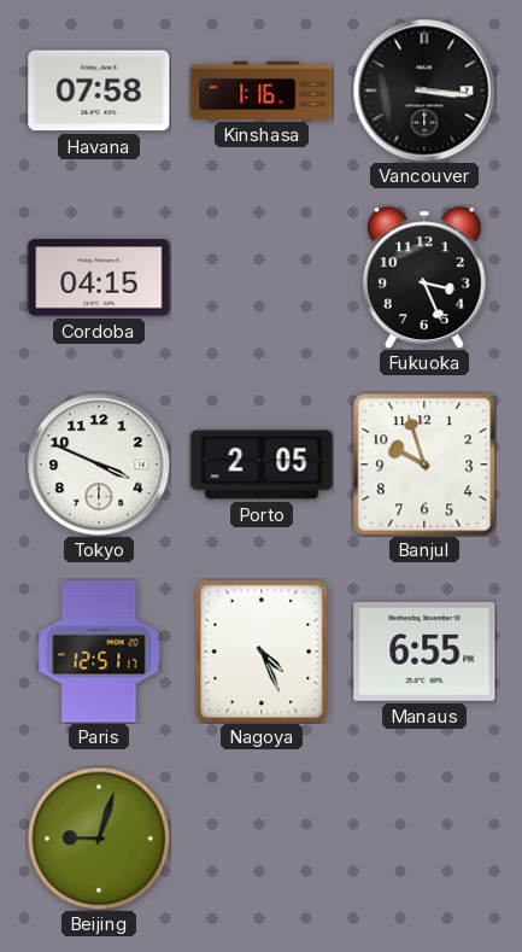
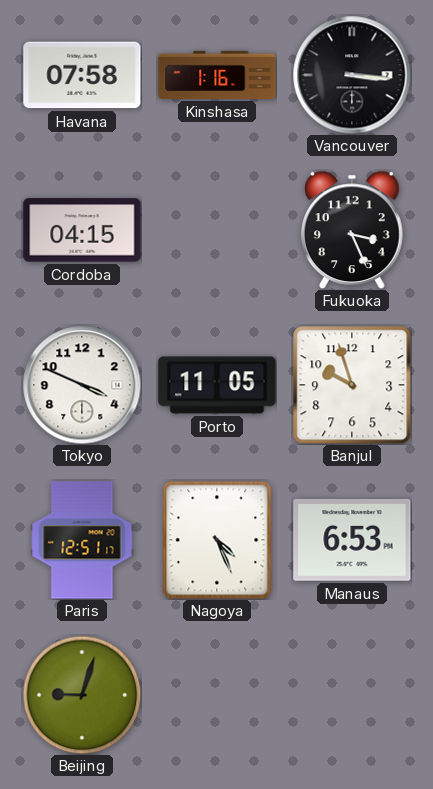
Porto: 2:05 -> 11:05
Manaus: 6:55 -> 6:53
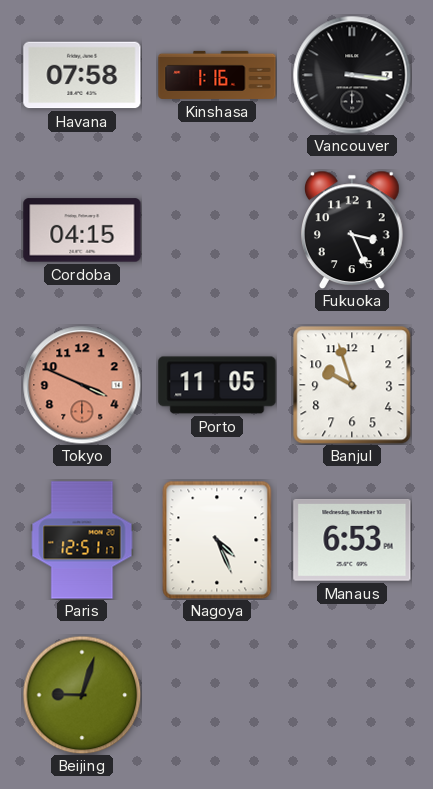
Tokyo dial: white -> salmon
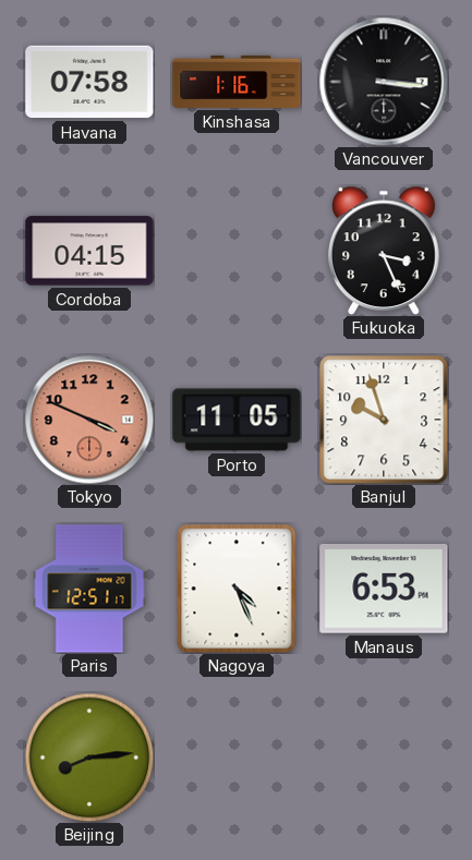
Beijing: 9:03 -> 8:14
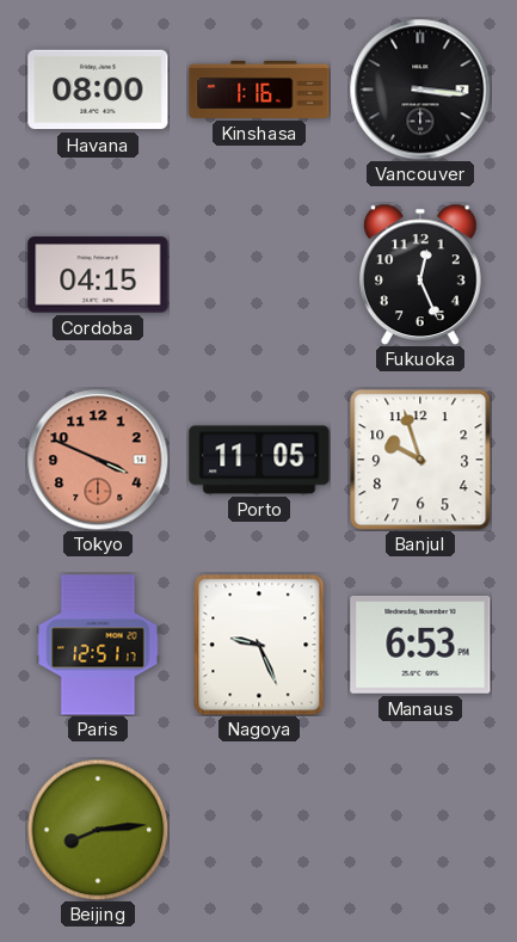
Havana: 07:58 -> 08:00
Fukuoka: 3:26 -> 12:26
Nagoya: 4:26 -> 9:26
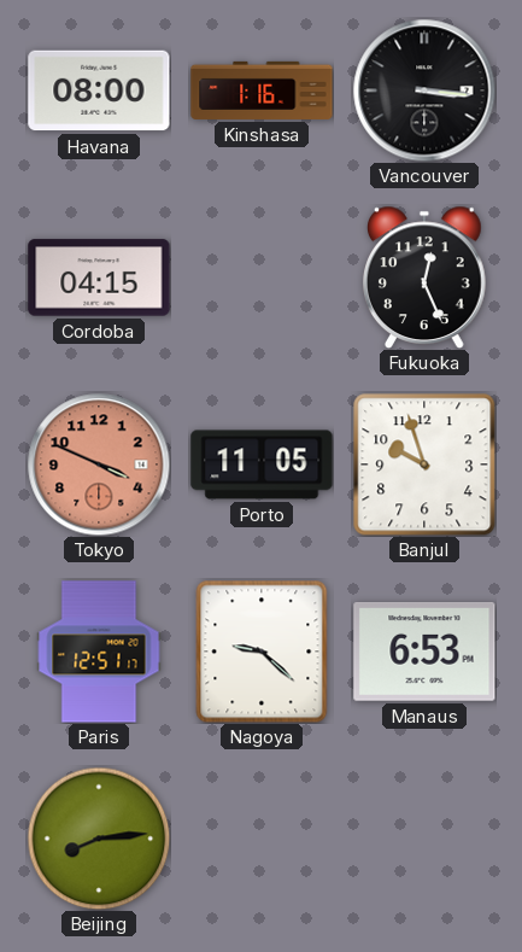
Nagoya: 9:26 -> 9:22
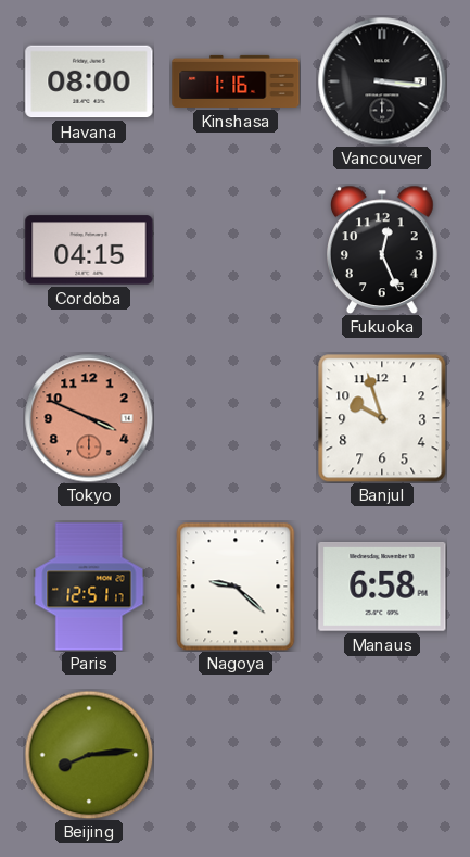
Porto: 11:05 -> none
Manaus: 6:53 -> 6:58
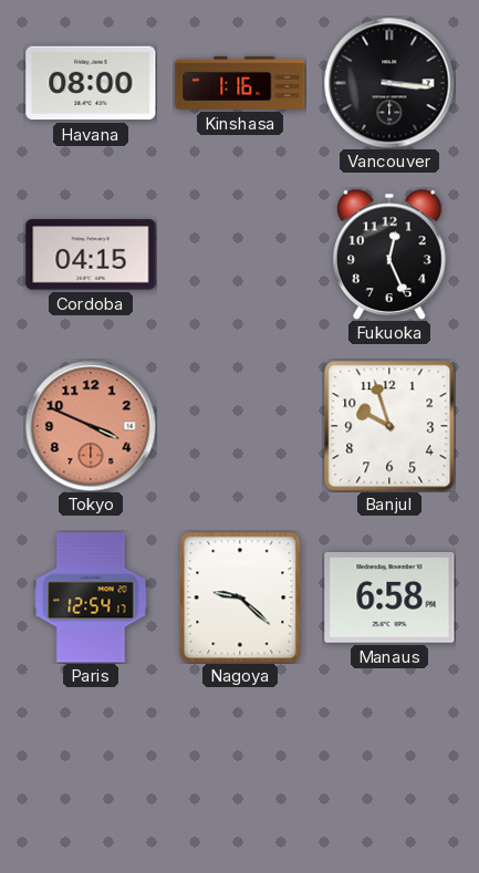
Paris: 12:51 -> 12:54
Beijing: 8:14 -> none
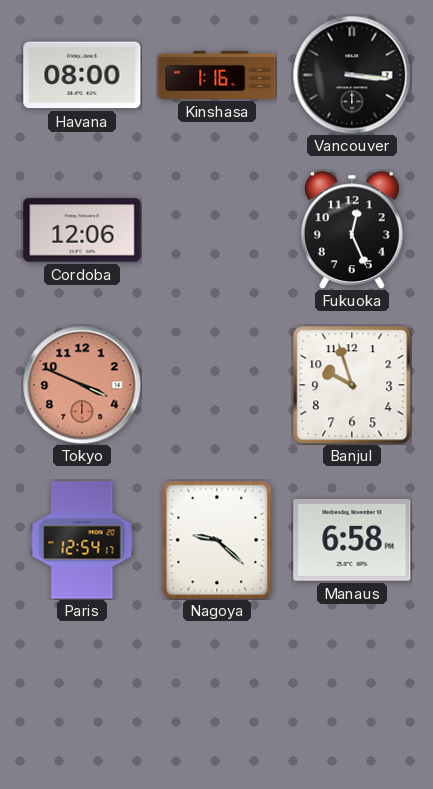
Cordoba: 04:15 -> 12:06
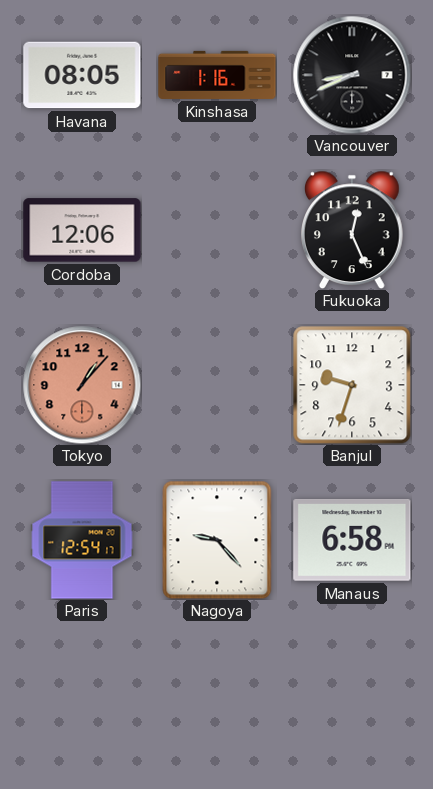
Havana: 08:00 -> 08:05
Vancouver: 3:16 -> 8:41
Tokyo: 3:49 -> 1:07
Banjul: 9:57 -> 9:33
Nagoya: 9:22 -> 9:23
